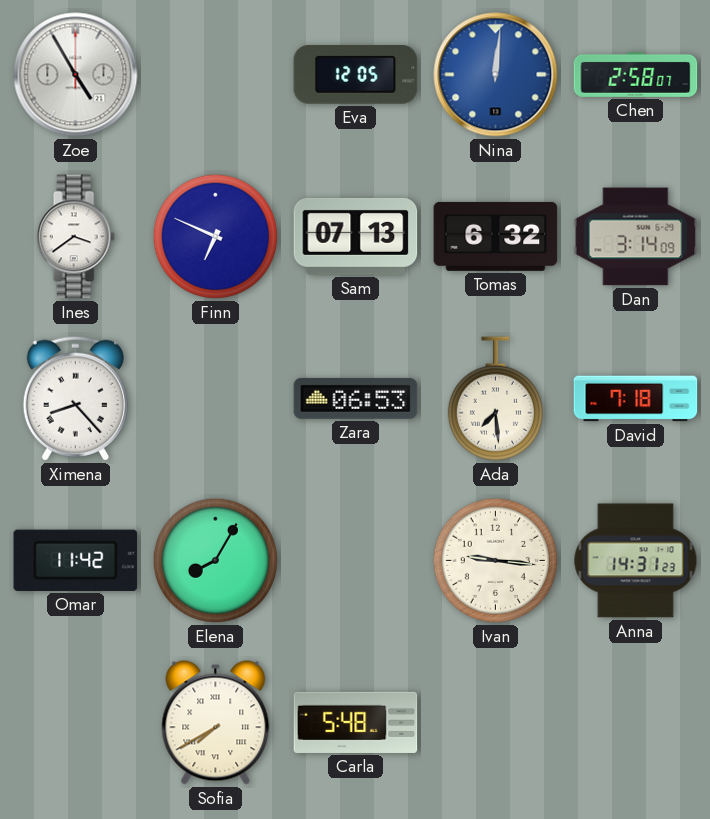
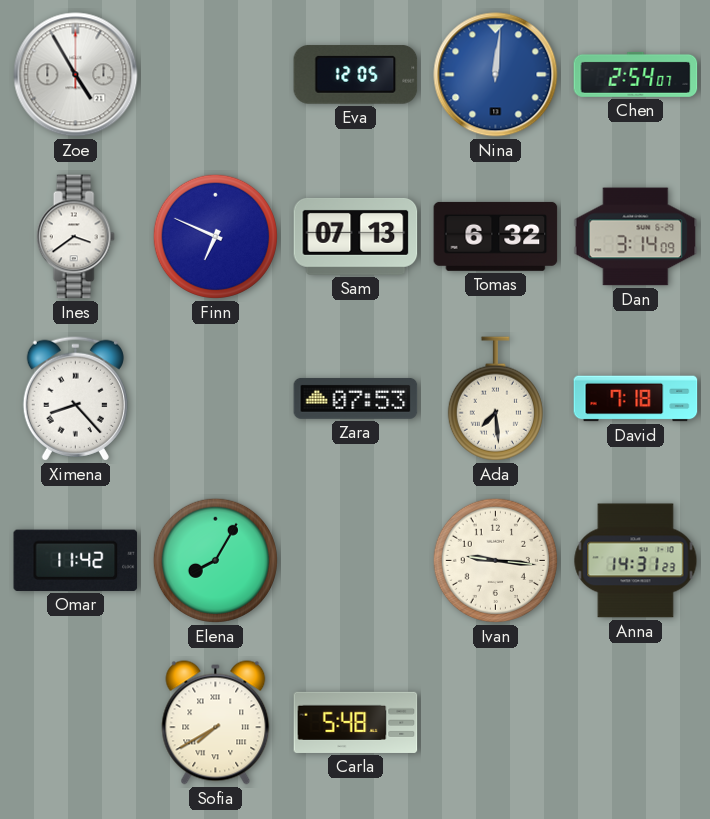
Chen: 2:58 -> 2:54
Zara: 06:53 -> 07:53
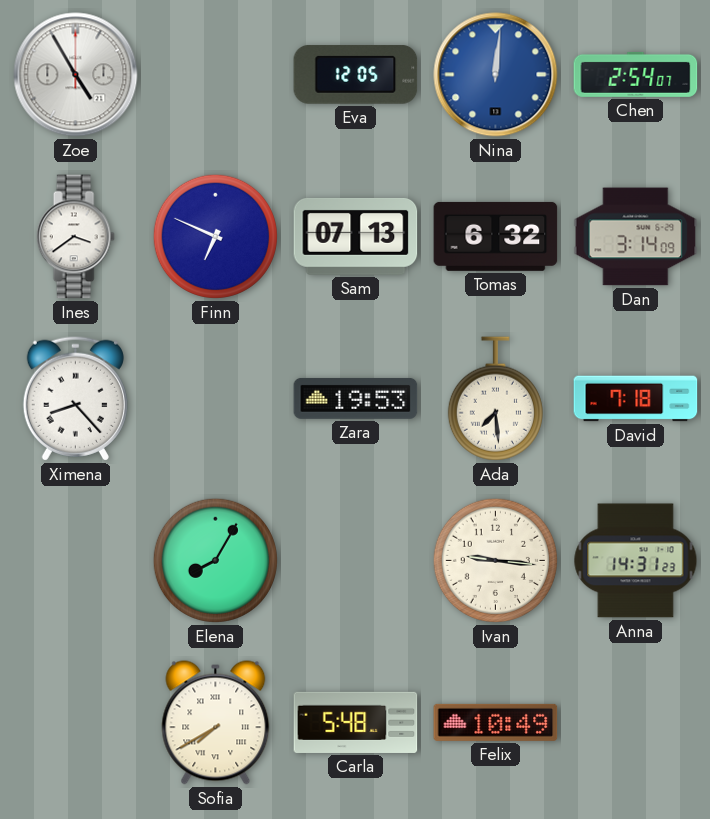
Zara: 07:53 -> 19:53
Omar: 11:42 -> none
Felix: none -> 10:49
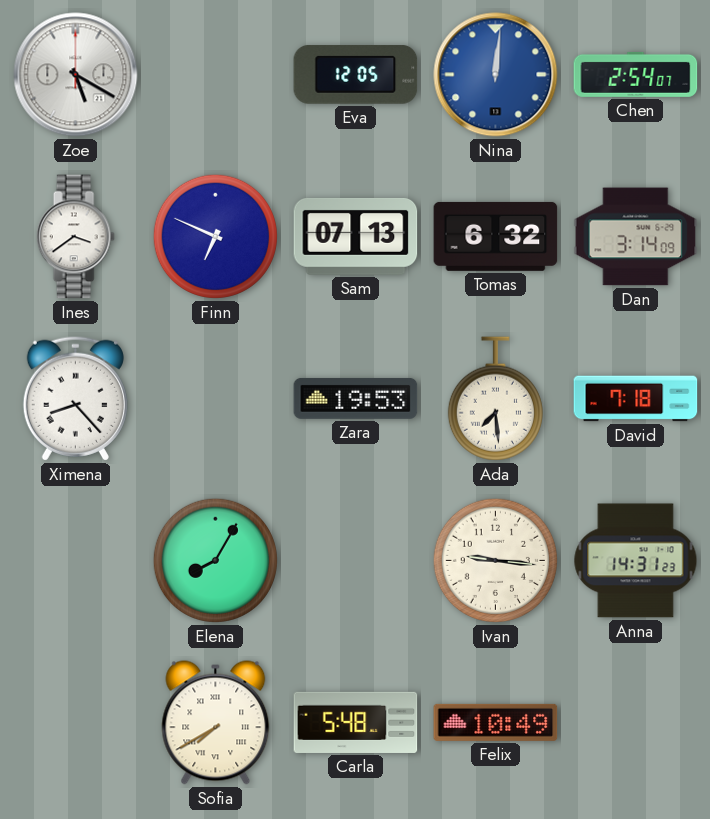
Zoe: 4:55 -> 5:20
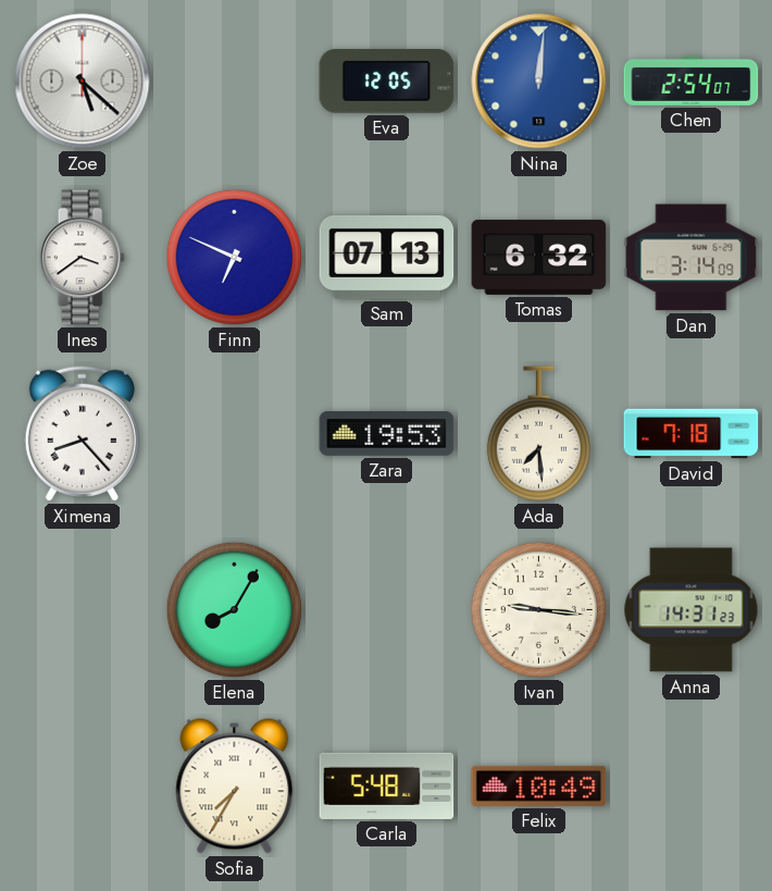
Zoe: 5:20 -> 5:22
Sofia: 7:40 -> 7:35
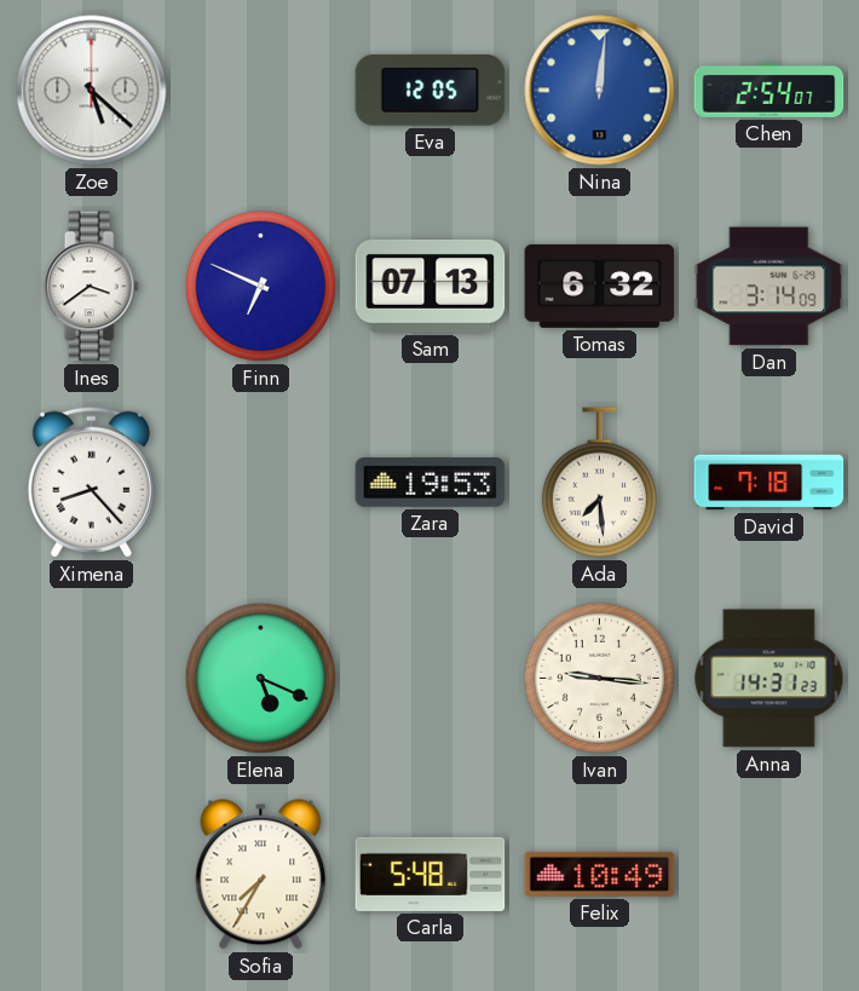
Elena: 8:05 -> 5:19
